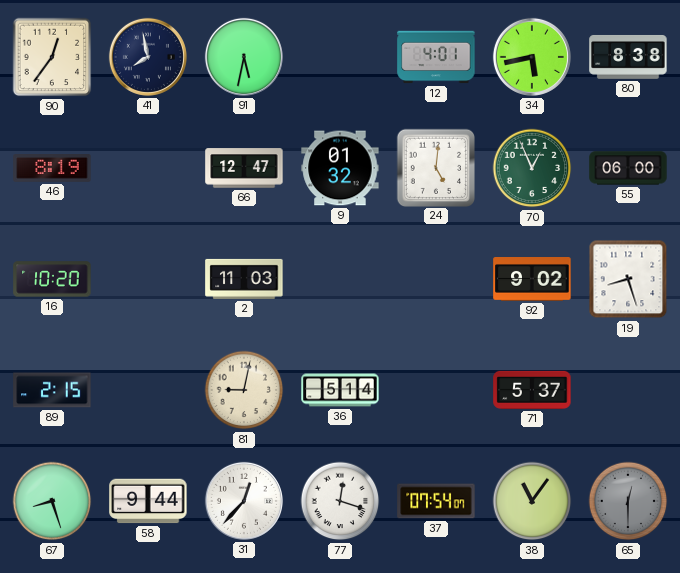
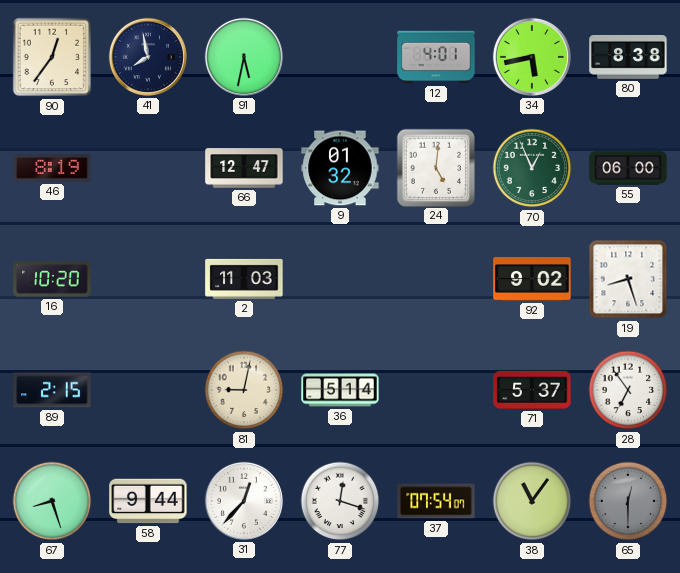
28: none -> 6:54
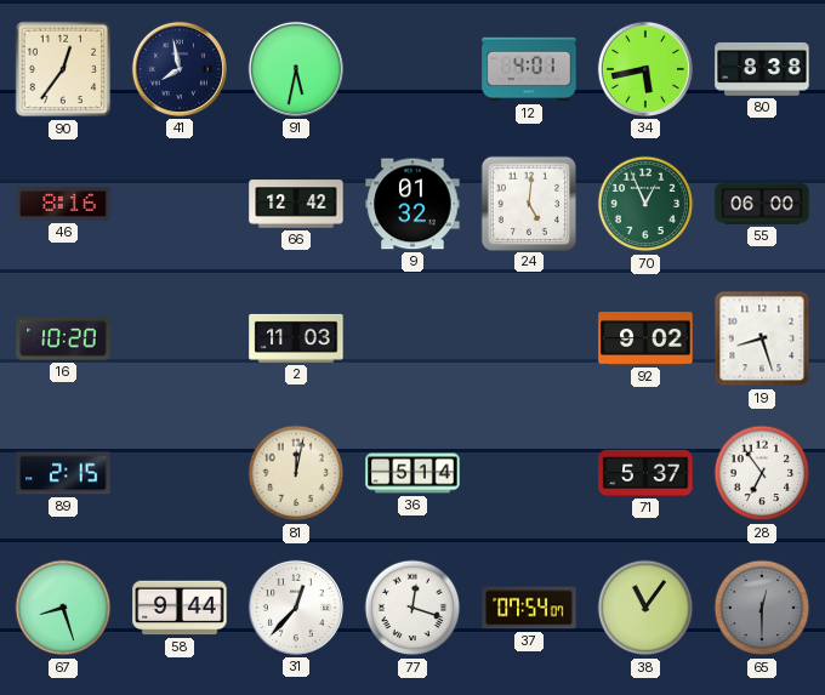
46: 8:19 -> 8:16
66: 12:47 -> 12:42
81: 9:02 -> 12:02
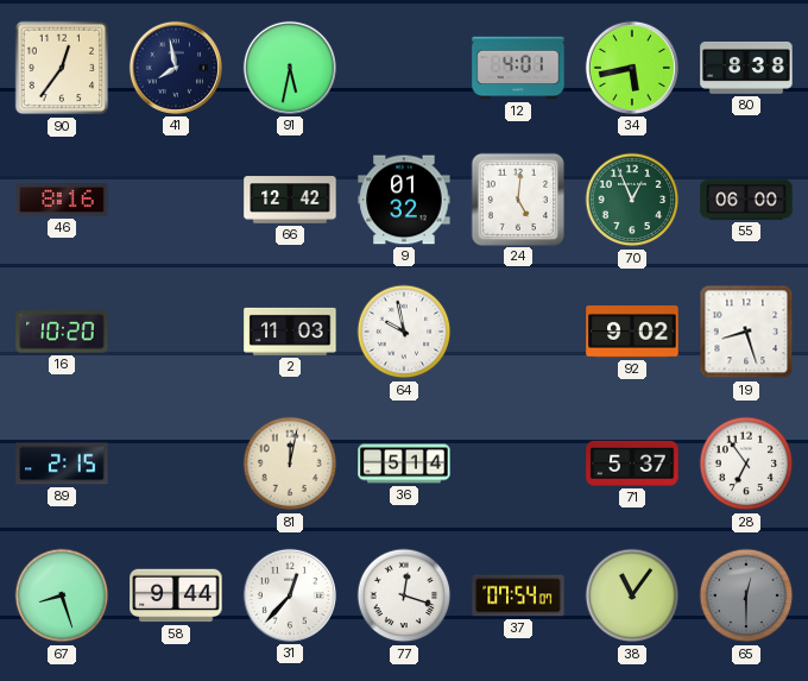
64: none -> 9:58
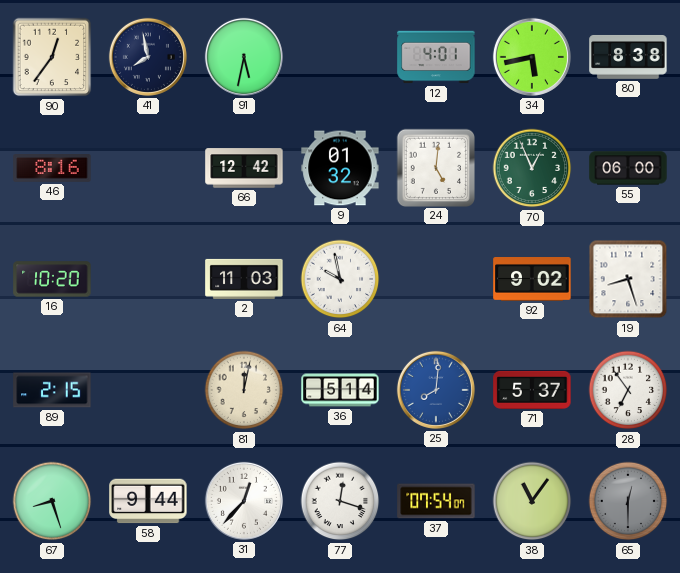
25: none -> 8:01
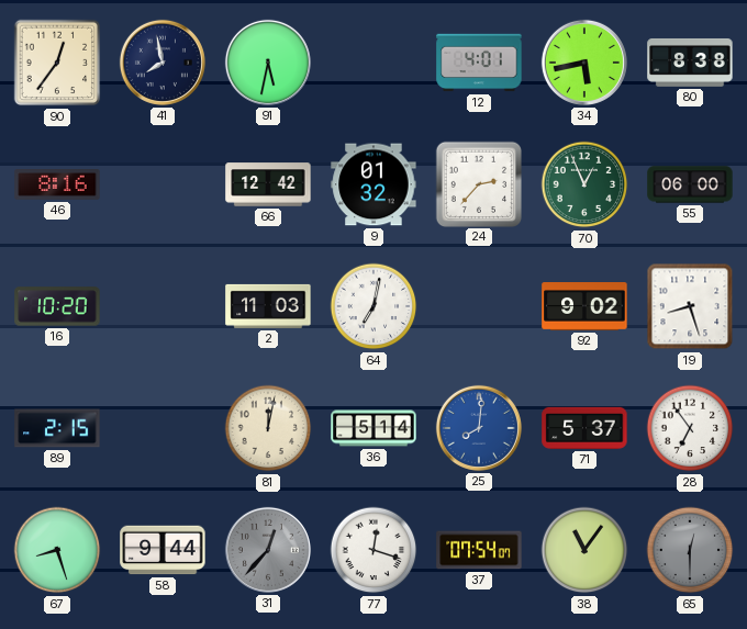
24: 5:01 -> 2:37
64: 9:58 -> 7:02
31 dial: white -> grey
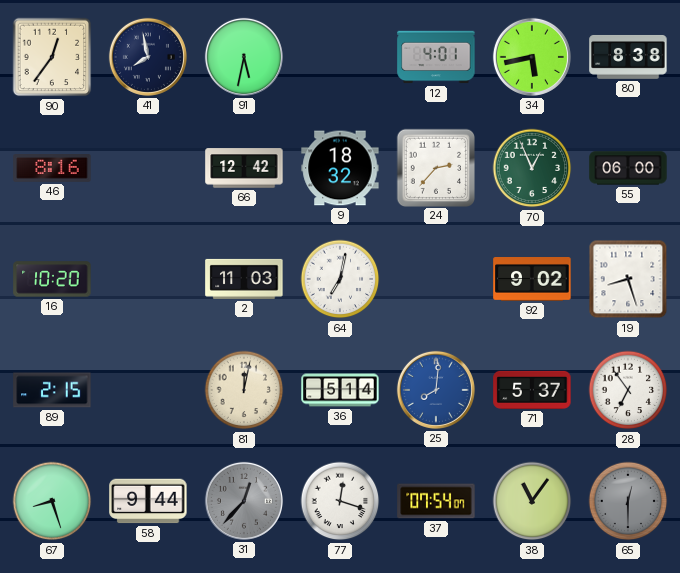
9: 01:32 -> 18:32
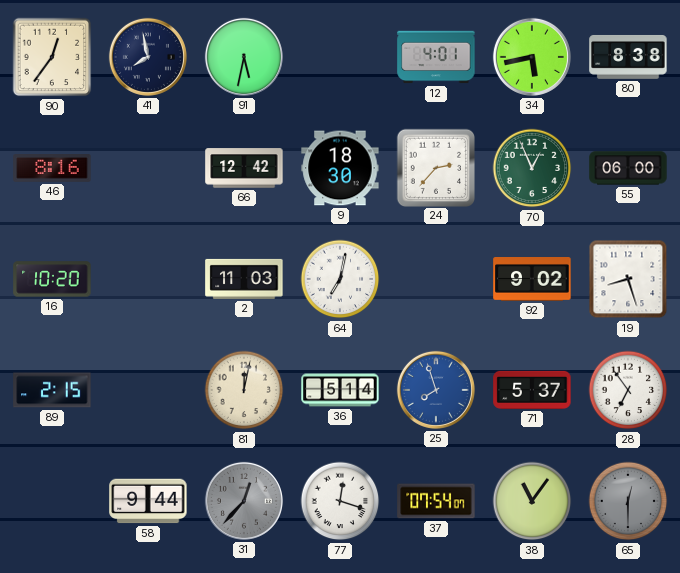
9: 18:32 -> 18:30
25: 8:01 -> 7:57
67: 8:27 -> none
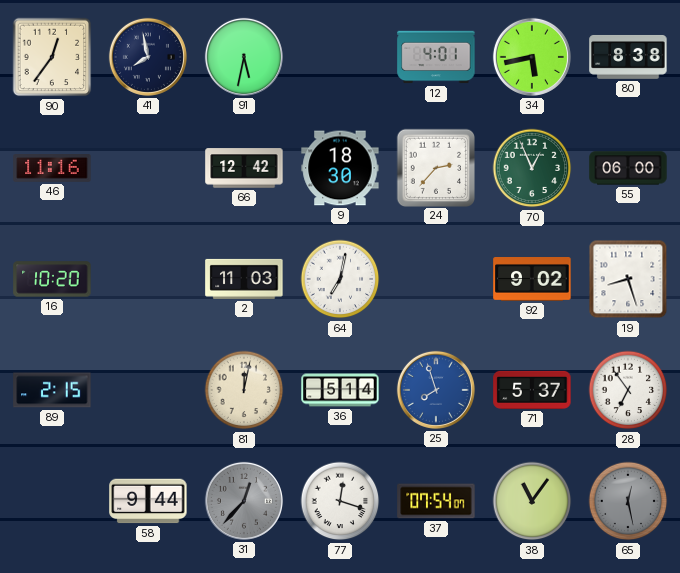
46: 8:16 -> 11:16
65: 12:30 -> 12:28
